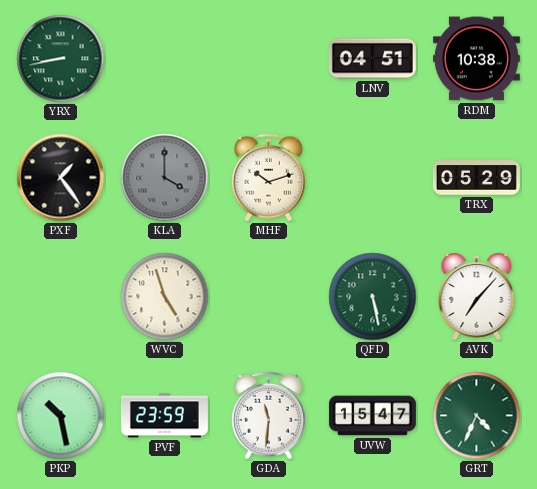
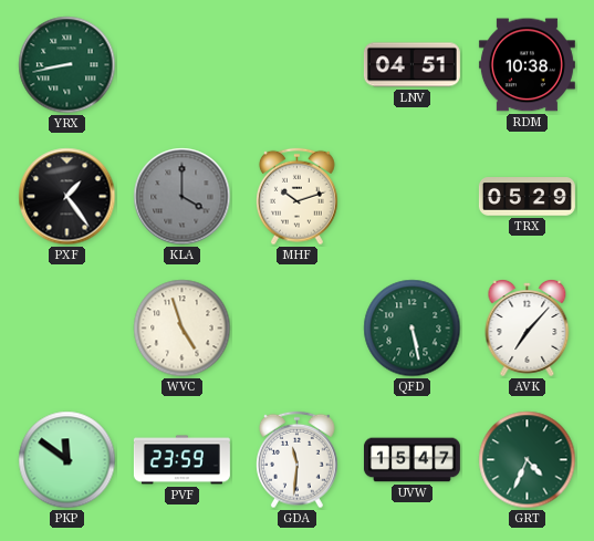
PKP: 10:28 -> 11:51
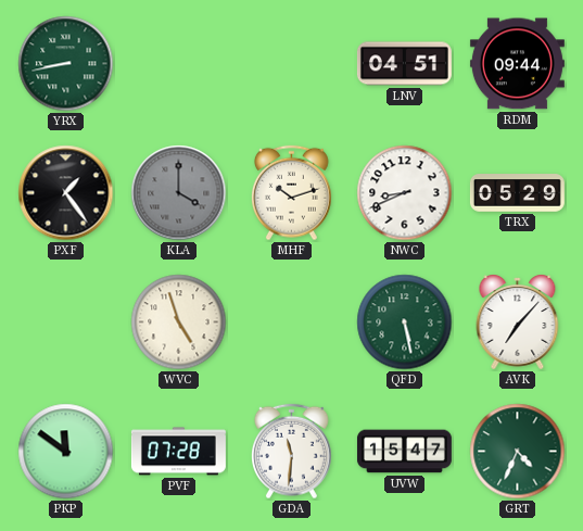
RDM: 10:38 -> 09:44
NWC: none -> 8:41
PVF: 23:59 -> 07:28
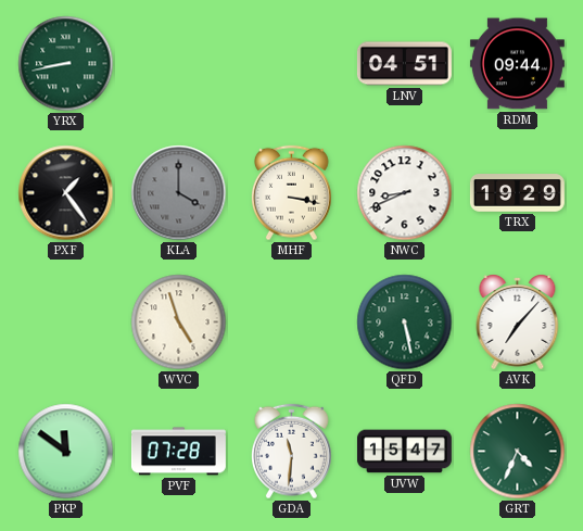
MHF: 10:12 -> 3:17
TRX: 05:29 -> 19:29
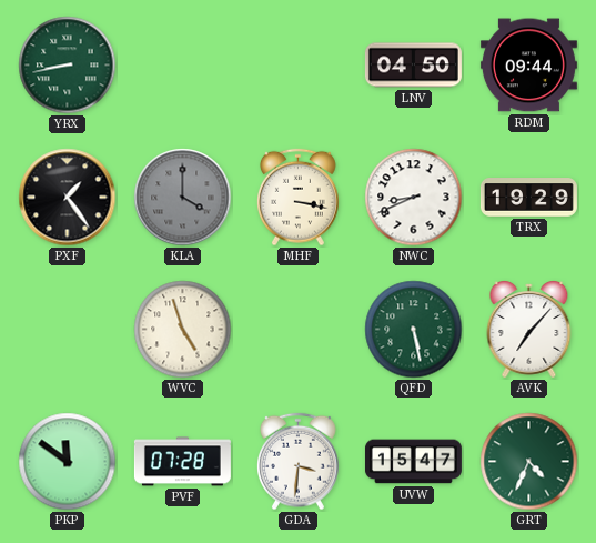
LNV: 04:51 -> 04:50
GDA: 11:31 -> 3:31
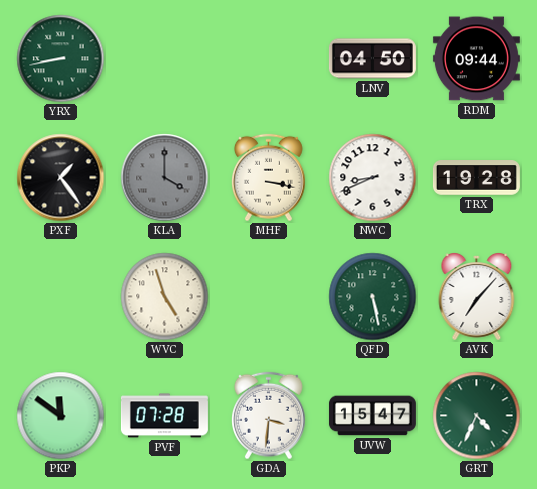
TRX: 19:29 -> 19:28
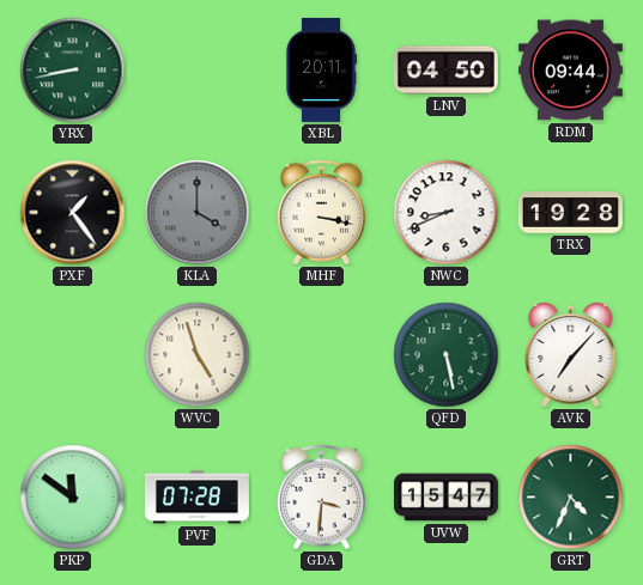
XBL: none -> 20:11
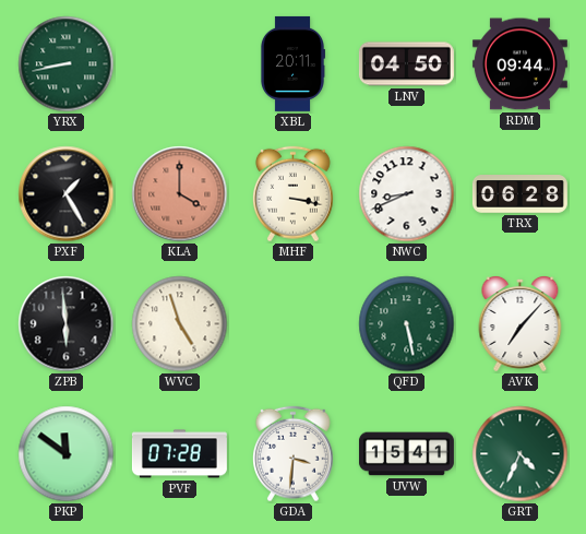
PXF: 1:24 -> 1:25
KLA dial: grey -> salmon
TRX: 19:28 -> 06:28
ZPB: none -> 5:59
UVW: 15:47 -> 15:41
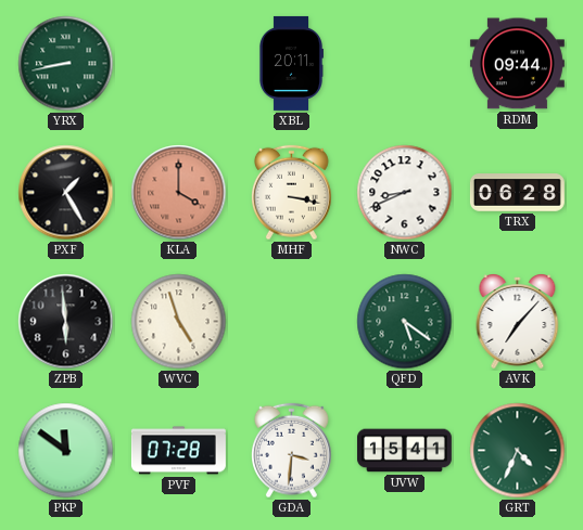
LNV: 04:50 -> none
QFD: 5:28 -> 5:21
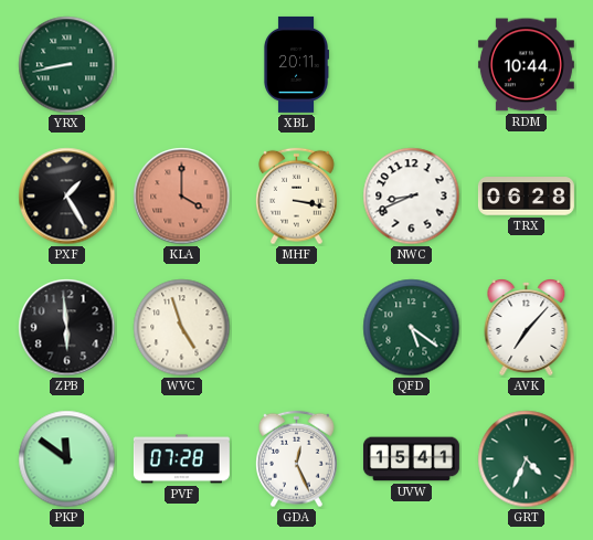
RDM: 09:44 -> 10:44
GDA: 3:31 -> 12:26
